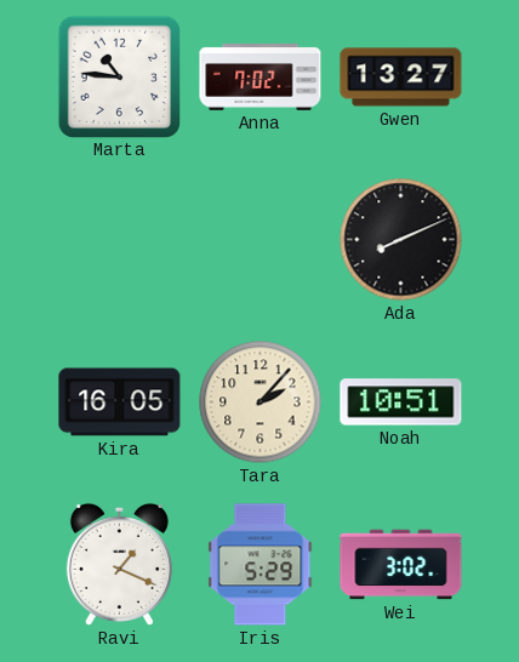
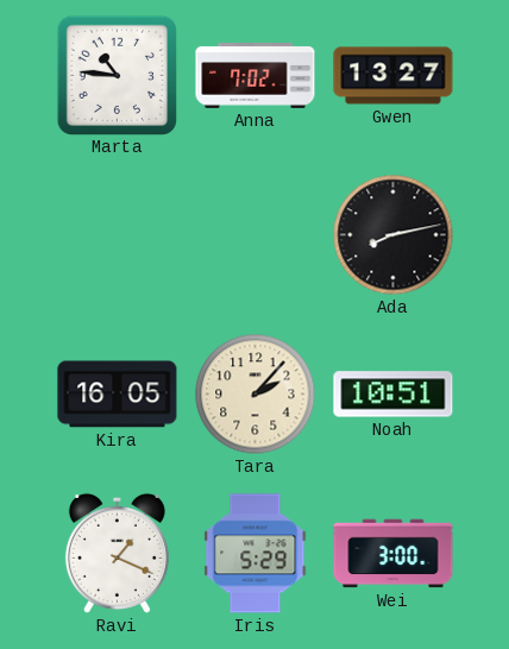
Ada: 8:11 -> 8:13
Wei: 3:02 -> 3:00
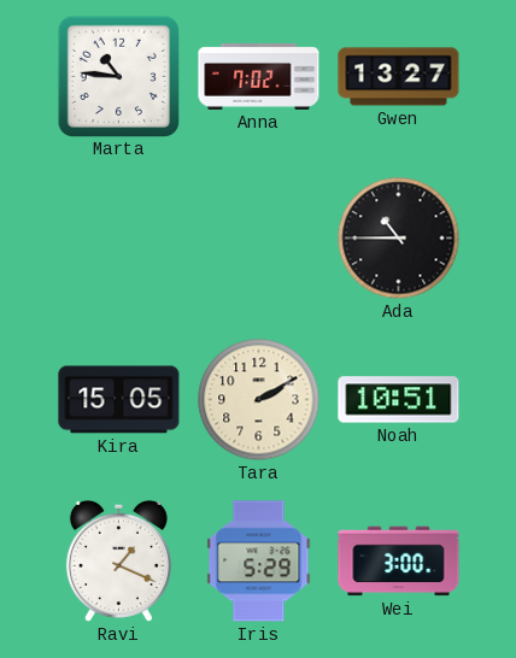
Ada: 8:13 -> 10:45
Kira: 16:05 -> 15:05
Tara: 2:07 -> 2:10
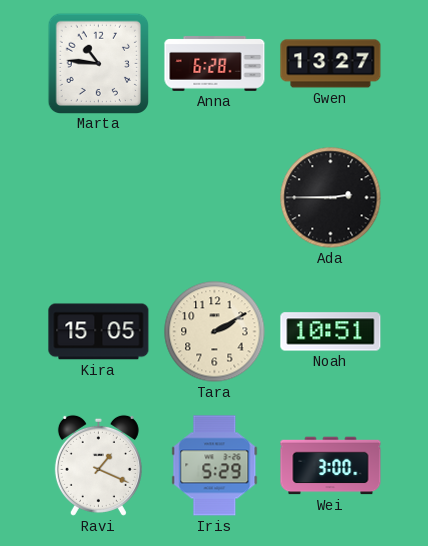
Anna: 7:02 -> 6:28
Ada: 10:45 -> 2:45
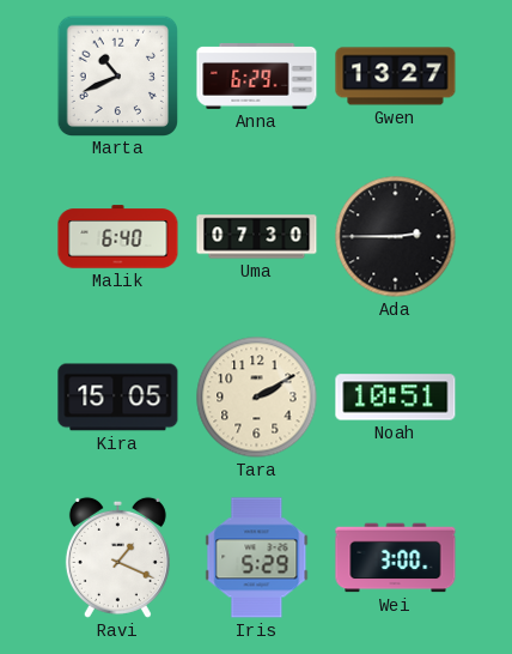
Marta: 10:46 -> 10:41
Anna: 6:28 -> 6:29
Malik: none -> 6:40
Uma: none -> 07:30
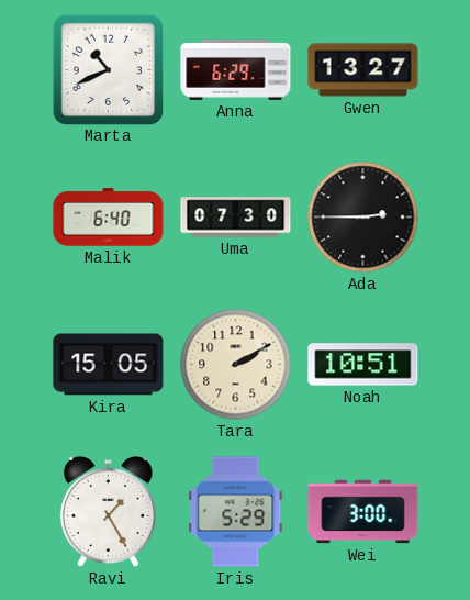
Ravi: 1:19 -> 1:25
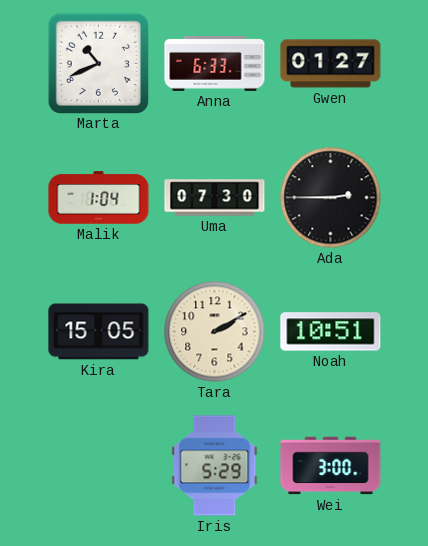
Anna: 6:29 -> 6:33
Gwen: 13:27 -> 01:27
Malik: 6:40 -> 1:04
Ravi: 1:25 -> none
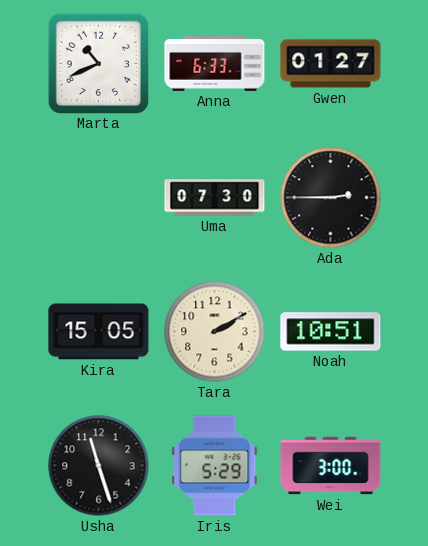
Malik: 1:04 -> none
Usha: none -> 11:27
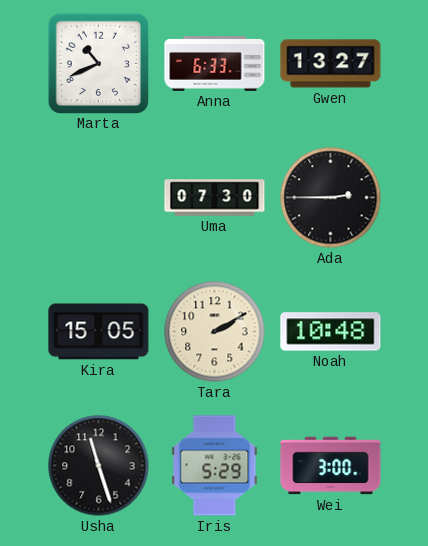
Gwen: 01:27 -> 13:27
Noah: 10:51 -> 10:48
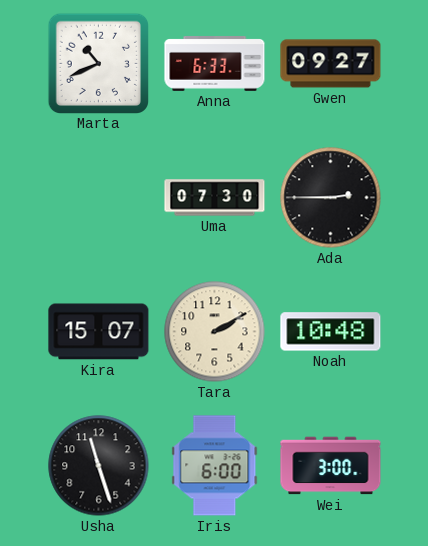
Gwen: 13:27 -> 09:27
Kira: 15:05 -> 15:07
Iris: 5:29 -> 6:00
